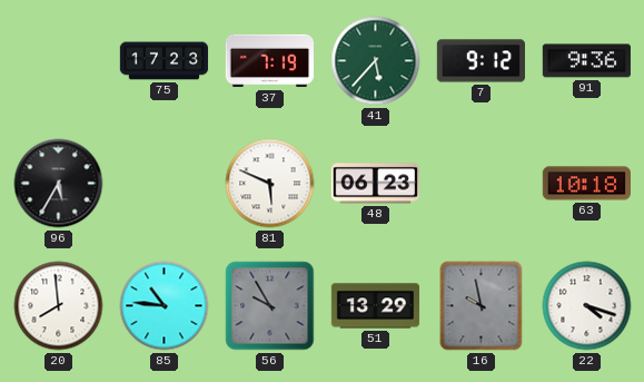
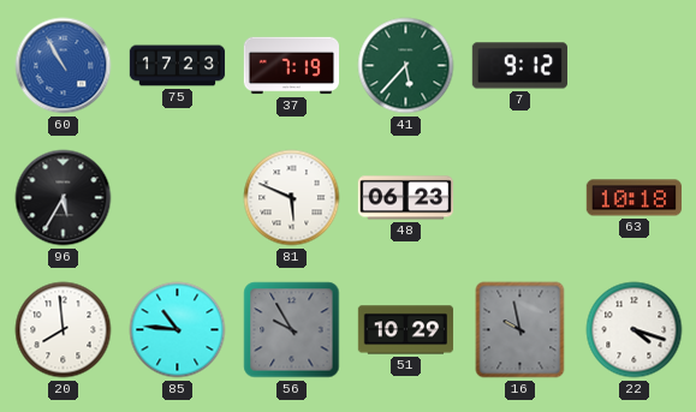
60: none -> 10:55
91: 9:36 -> none
51: 13:29 -> 10:29
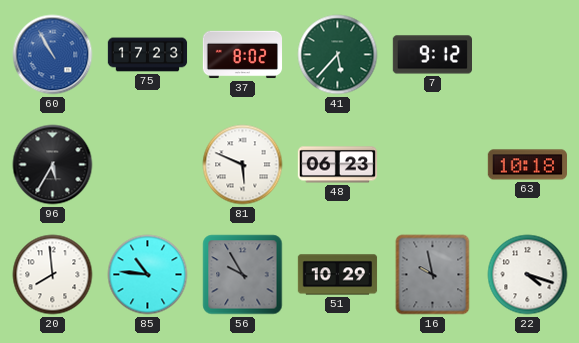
37: 7:19 -> 8:02
